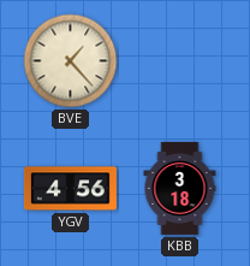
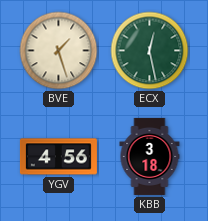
BVE: 1:23 -> 1:27
ECX: none -> 12:28
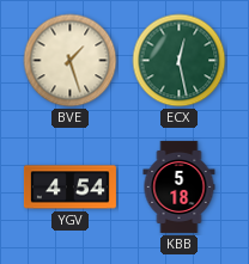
YGV: 4:56 -> 4:54
KBB: 3:18 -> 5:18
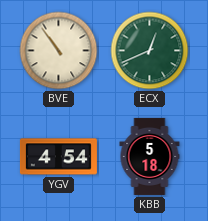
BVE: 1:27 -> 10:54
ECX: 12:28 -> 12:41
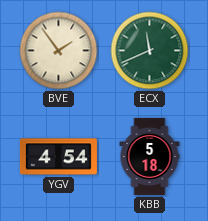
BVE: 10:54 -> 1:54
ECX: 12:41 -> 11:41
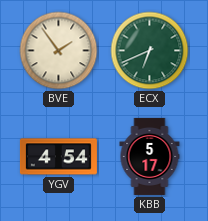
ECX: 11:41 -> 6:41
KBB: 5:18 -> 5:17
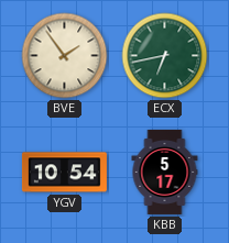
ECX: 6:41 -> 6:43
YGV: 4:54 -> 10:54
